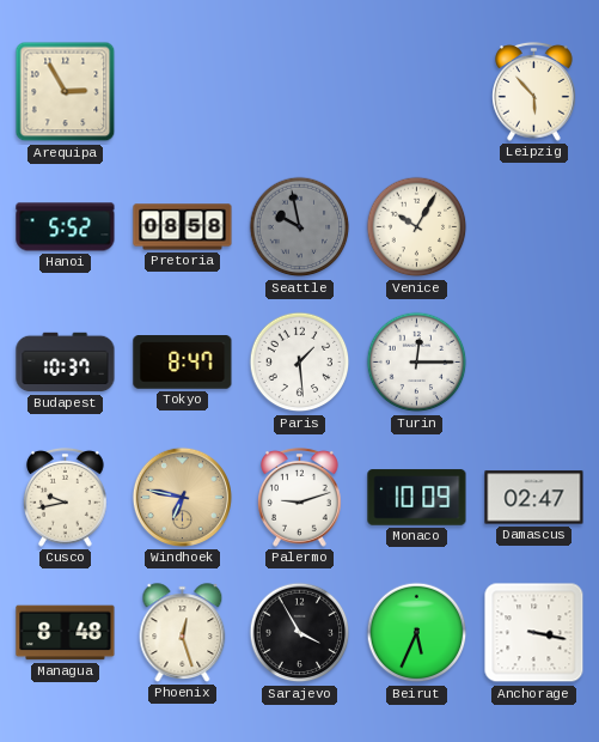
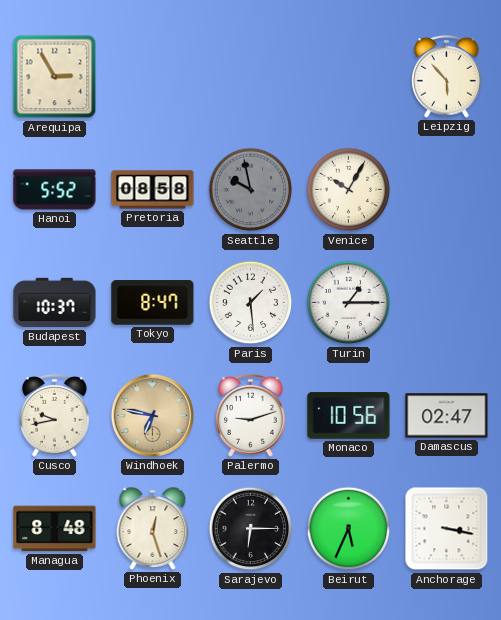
Turin: 12:15 -> 1:15
Monaco: 10:09 -> 10:56
Sarajevo: 3:55 -> 6:15
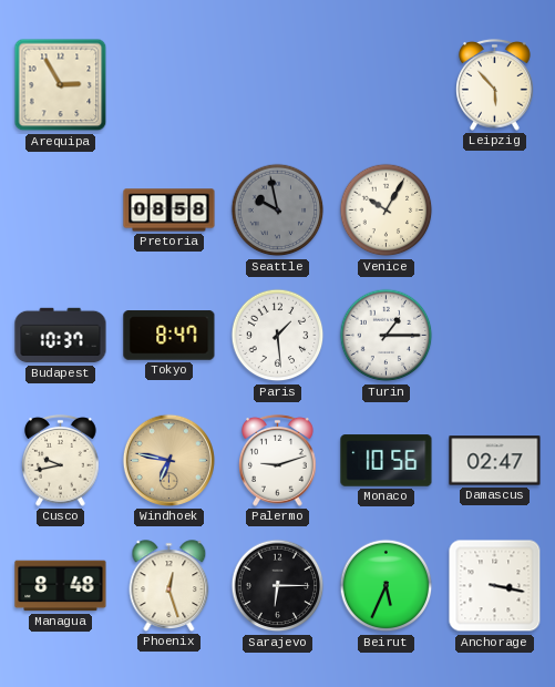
Hanoi: 5:52 -> none
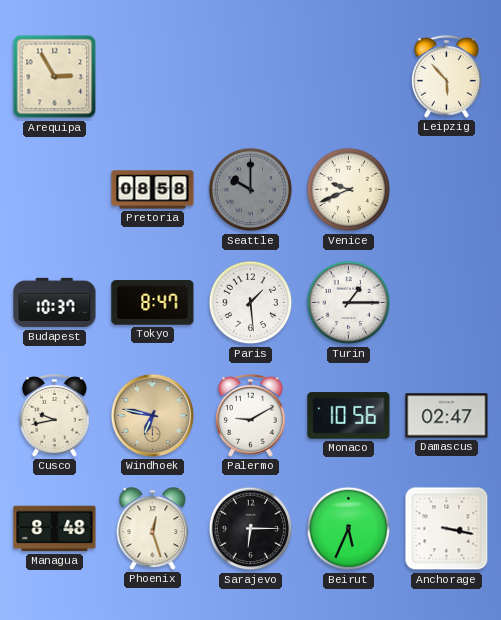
Seattle: 9:58 -> 10:00
Venice: 10:05 -> 9:41
Palermo: 9:12 -> 9:10
